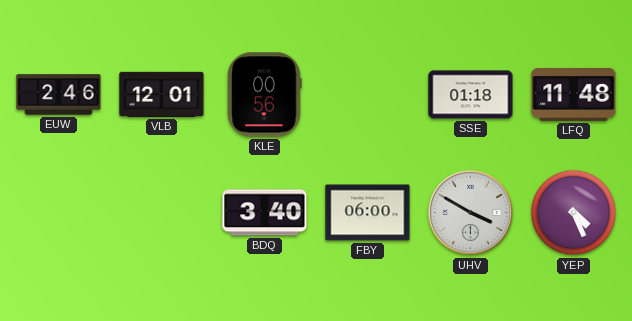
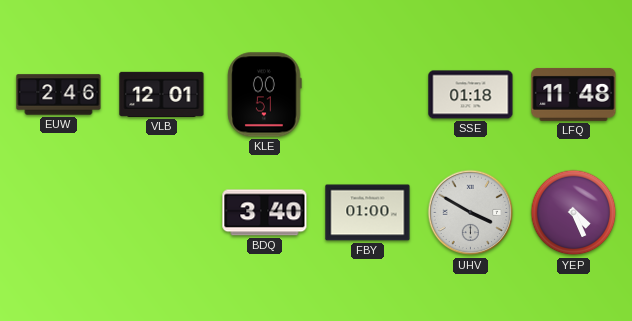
KLE: 00:56 -> 00:51
FBY: 06:00 -> 01:00
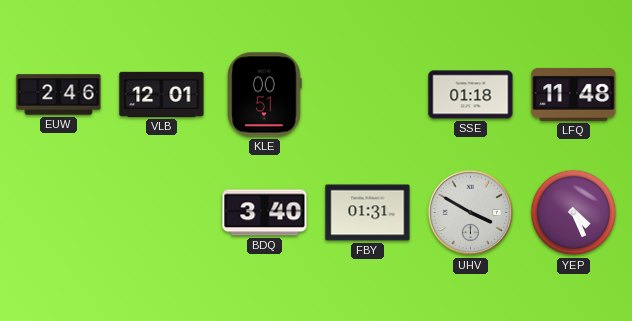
FBY: 01:00 -> 01:31
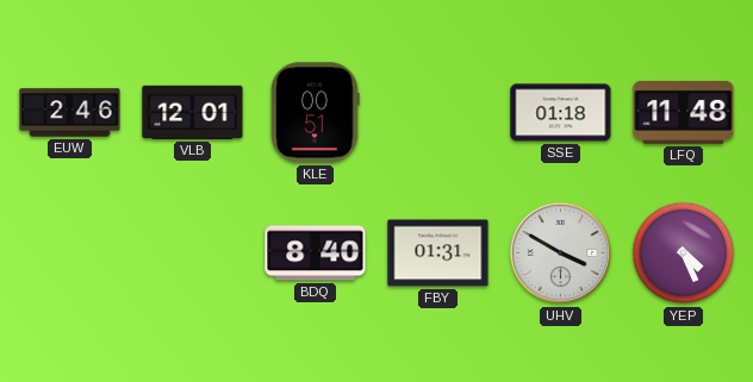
BDQ: 3:40 -> 8:40
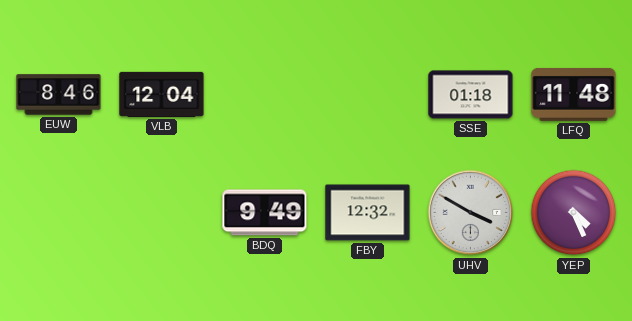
EUW: 2:46 -> 8:46
VLB: 12:01 -> 12:04
KLE: 00:51 -> none
BDQ: 8:40 -> 9:49
FBY: 01:31 -> 12:32
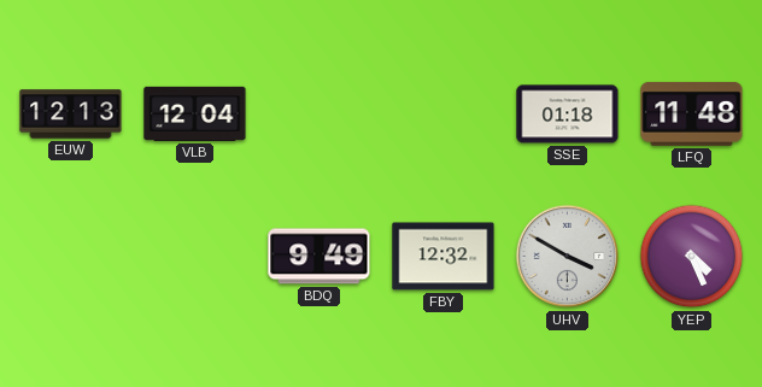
EUW: 8:46 -> 12:13
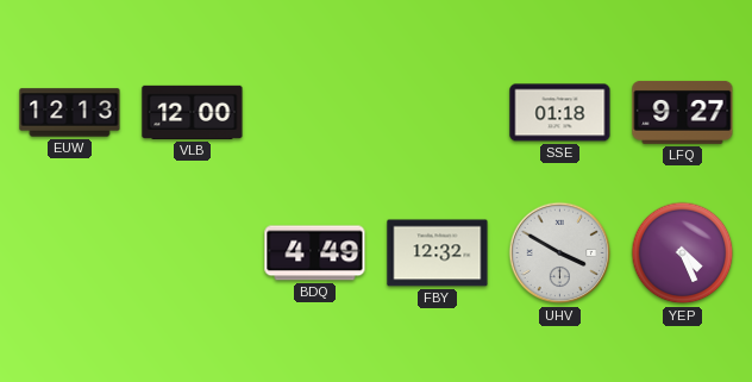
VLB: 12:04 -> 12:00
LFQ: 11:48 -> 9:27
BDQ: 9:49 -> 4:49
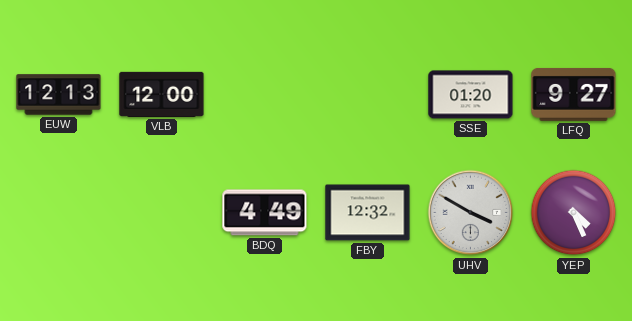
SSE: 01:18 -> 01:20
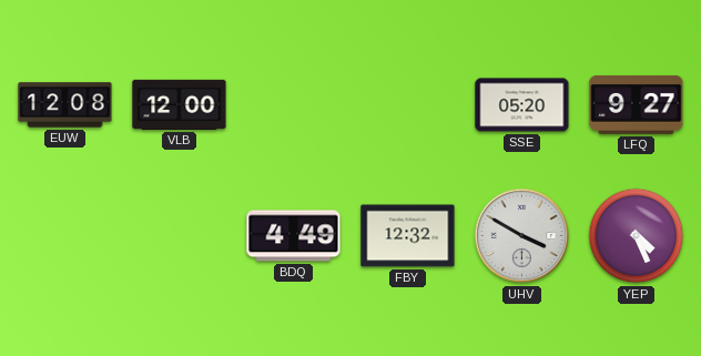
EUW: 12:13 -> 12:08
SSE: 01:20 -> 05:20
